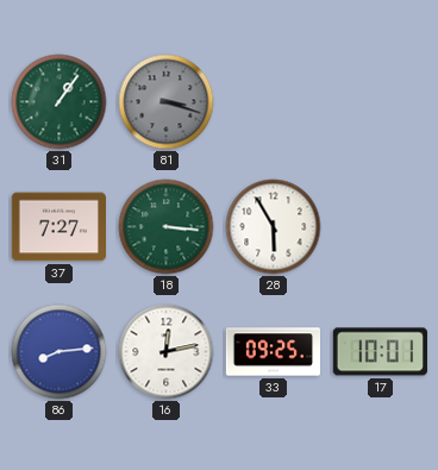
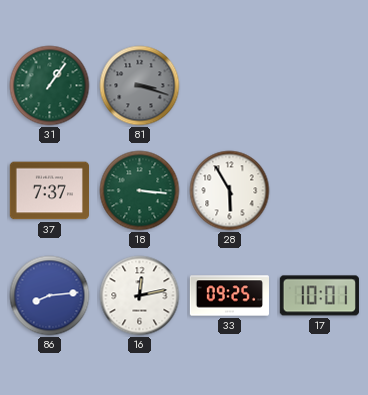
37: 7:27 -> 7:37
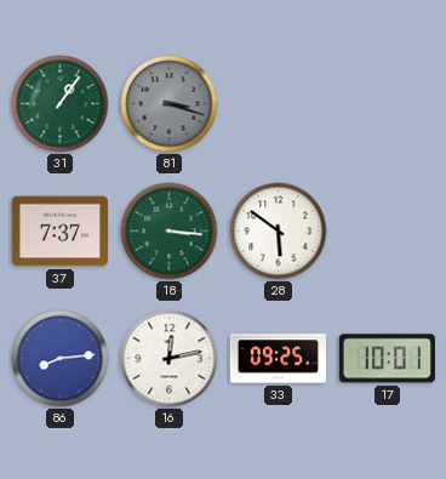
28: 5:55 -> 5:51
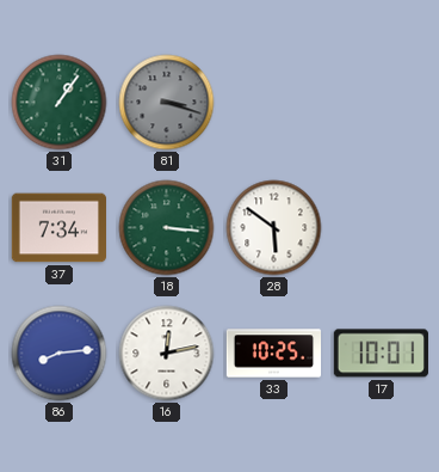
37: 7:37 -> 7:34
33: 09:25 -> 10:25
